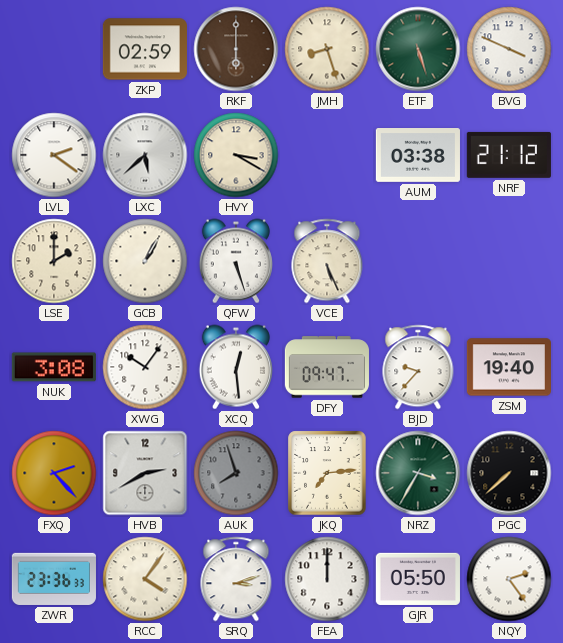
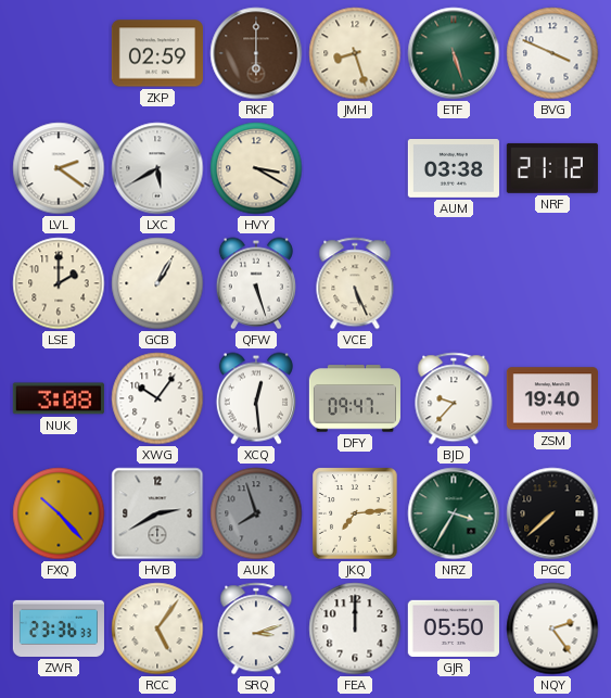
LXC: 5:38 -> 5:40
FXQ: 2:23 -> 10:23
RCC: 4:06 -> 5:06
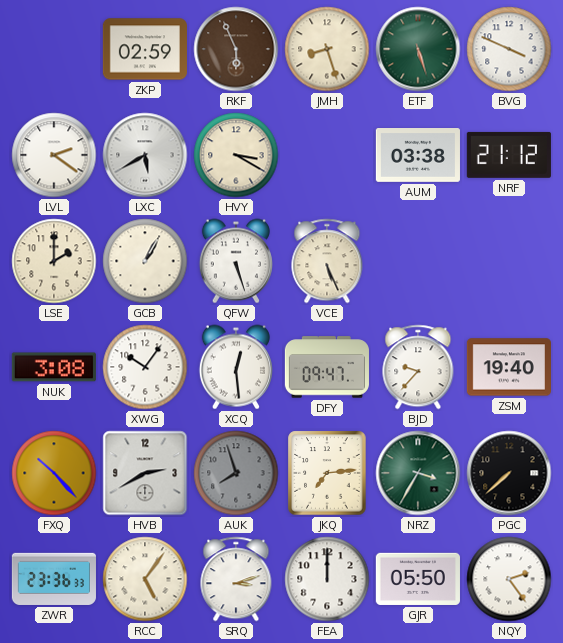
RKF: 6:00 -> 5:56
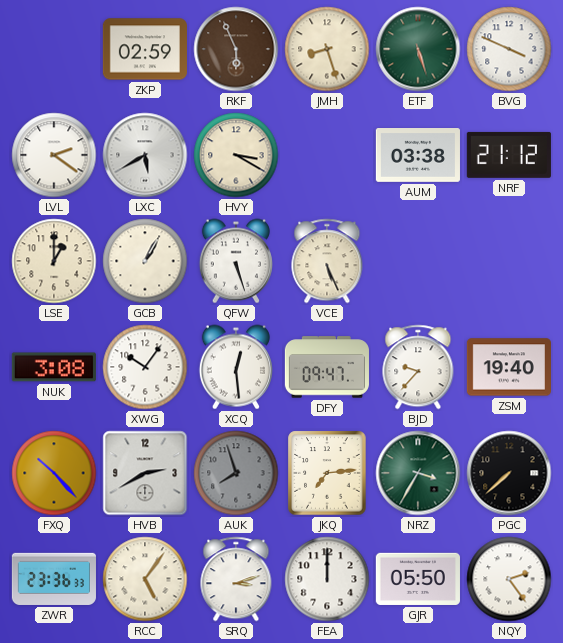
LSE: 2:00 -> 1:00
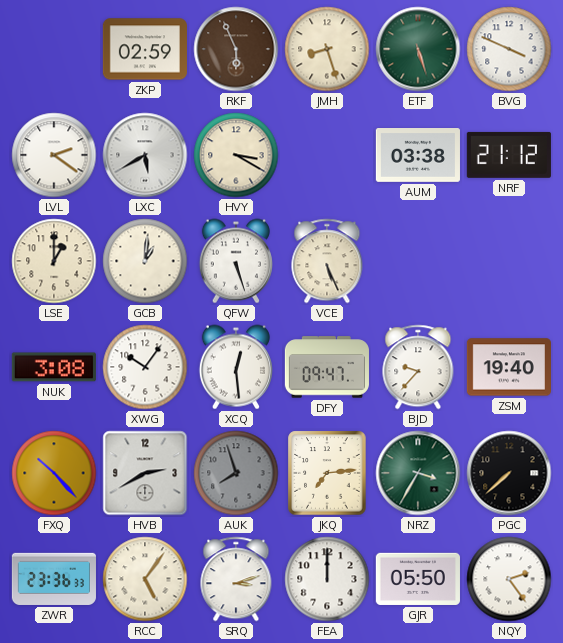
GCB: 1:05 -> 1:01
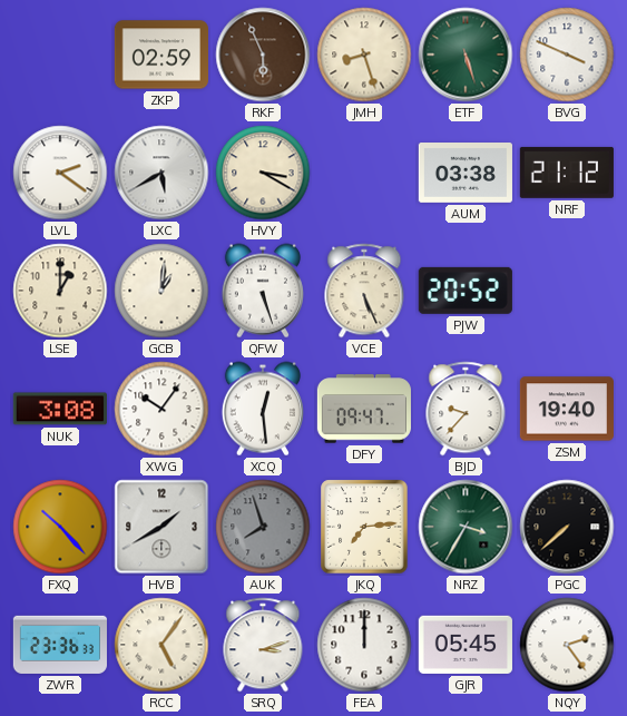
PJW: none -> 20:52
HVB: 2:40 -> 1:40
GJR: 05:50 -> 05:45
